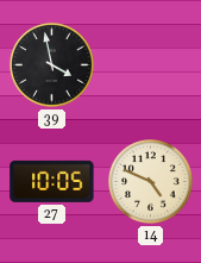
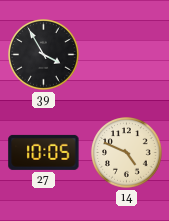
39: 3:58 -> 3:55
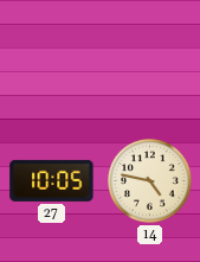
39: 3:55 -> none
14: 4:49 -> 4:47
